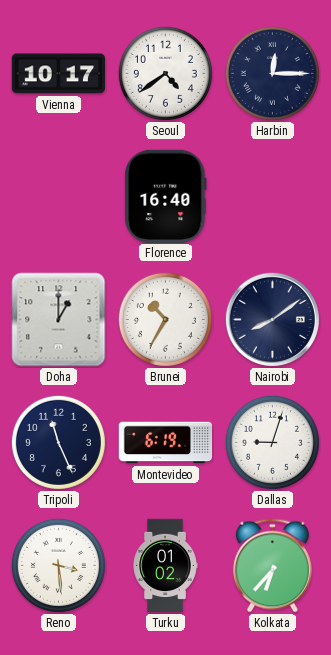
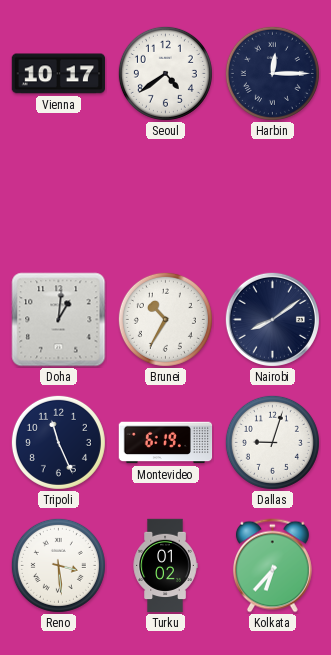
Florence: 16:40 -> none
Doha: 1:00 -> 1:01
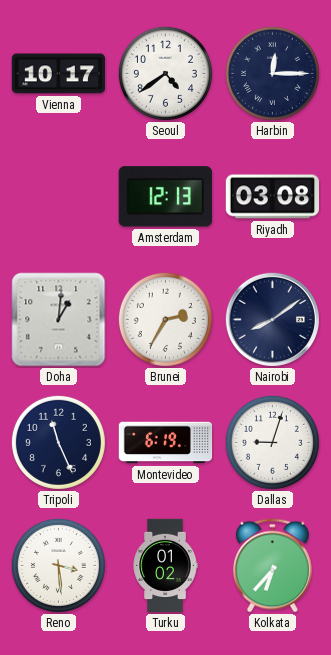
Amsterdam: none -> 12:13
Riyadh: none -> 03:08
Brunei: 10:35 -> 2:35
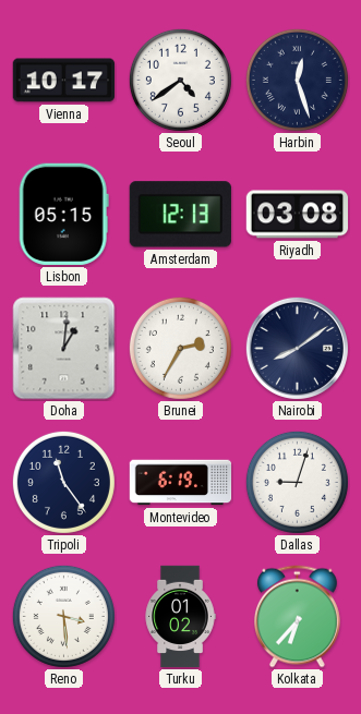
Harbin: 12:15 -> 12:27
Lisbon: none -> 05:15
Tripoli: 11:26 -> 11:24
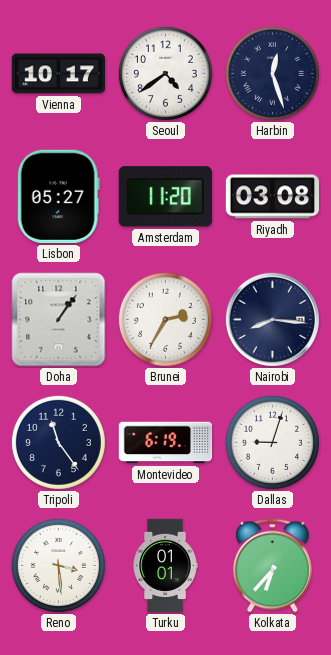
Lisbon: 05:15 -> 05:27
Amsterdam: 12:13 -> 11:20
Doha: 1:01 -> 1:06
Nairobi: 8:09 -> 8:16
Turku: 01:02 -> 01:01
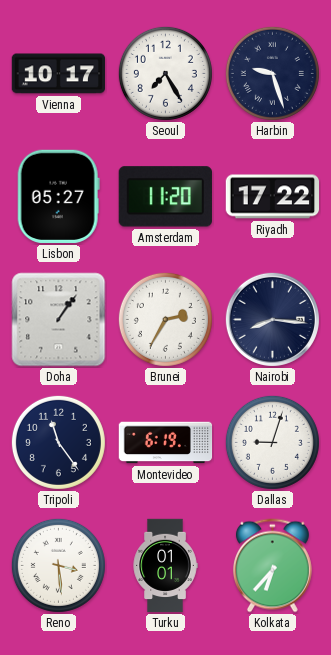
Seoul: 4:39 -> 7:25
Harbin: 12:27 -> 9:27
Riyadh: 03:08 -> 17:22
